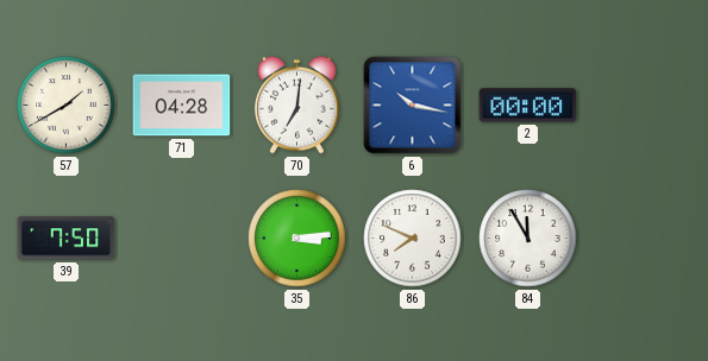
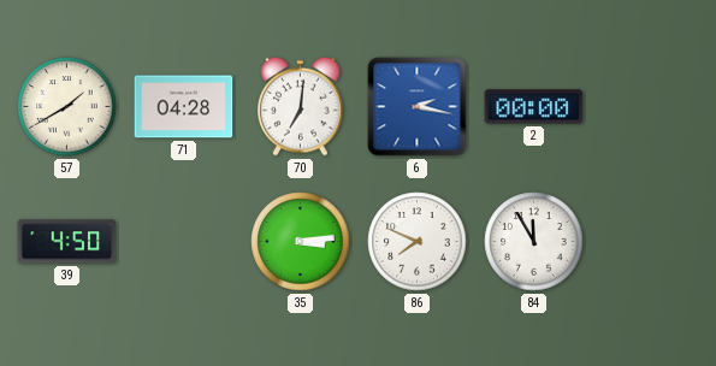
6: 10:17 -> 2:17
39: 7:50 -> 4:50
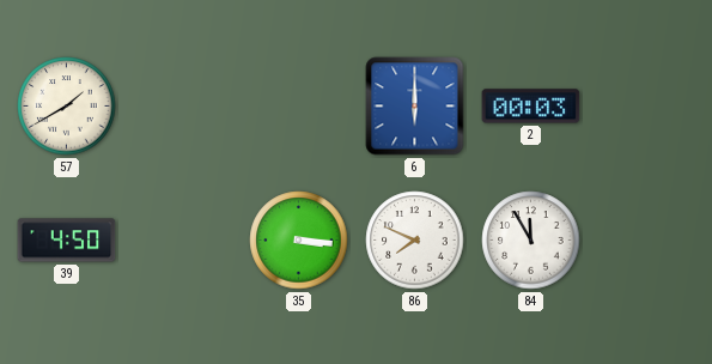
71: 04:28 -> none
70: 7:01 -> none
6: 2:17 -> 6:00
2: 00:00 -> 00:03
35: 3:14 -> 3:16
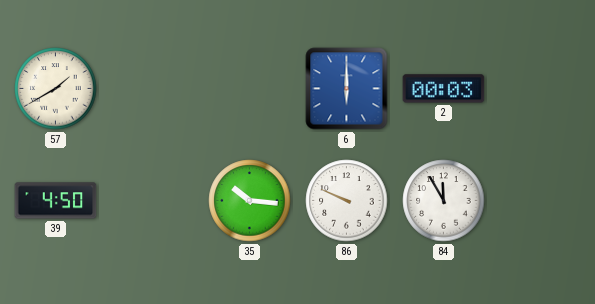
35: 3:16 -> 10:16
86: 7:49 -> 9:49
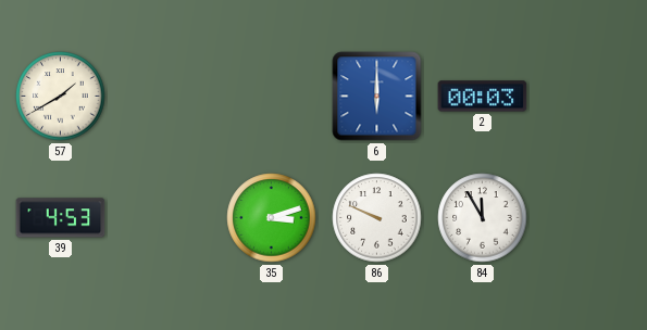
39: 4:50 -> 4:53
35: 10:16 -> 3:12
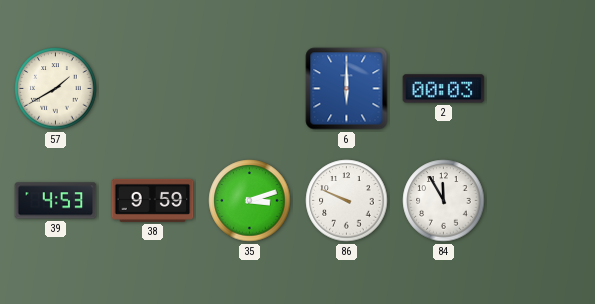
38: none -> 9:59
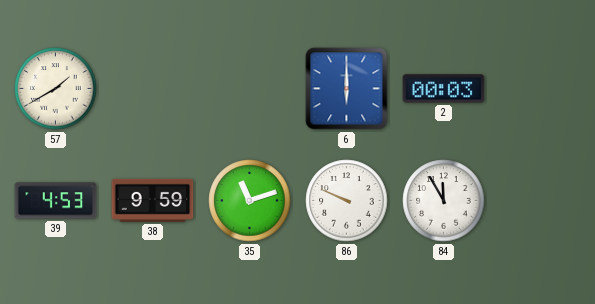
35: 3:12 -> 11:12
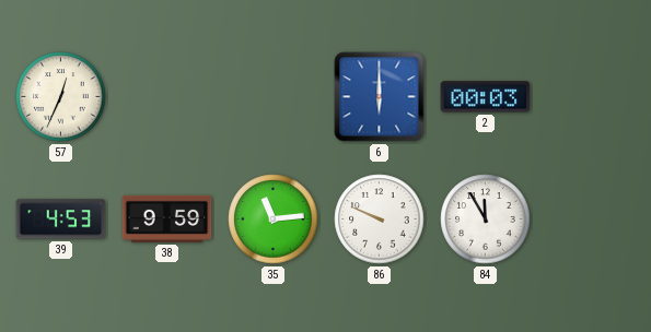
57: 1:40 -> 12:34
35: 11:12 -> 11:14
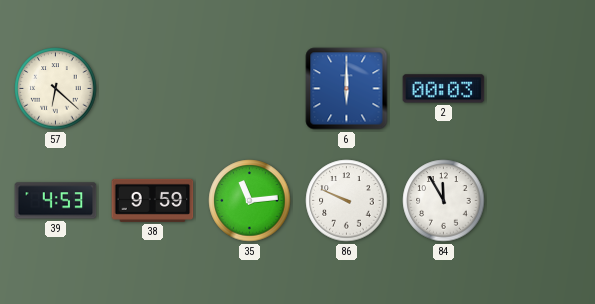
57: 12:34 -> 6:22
